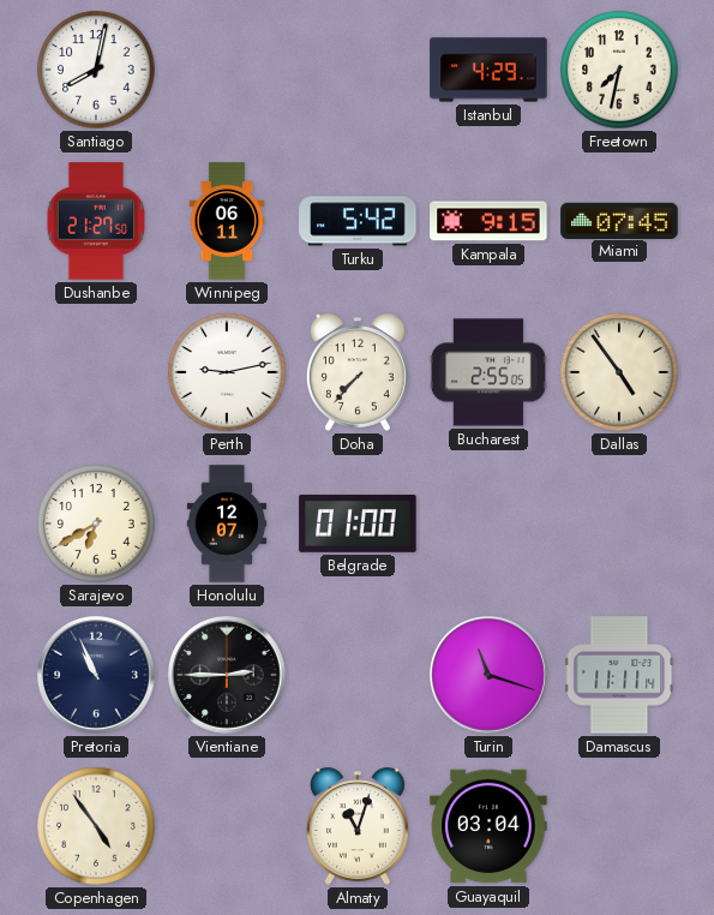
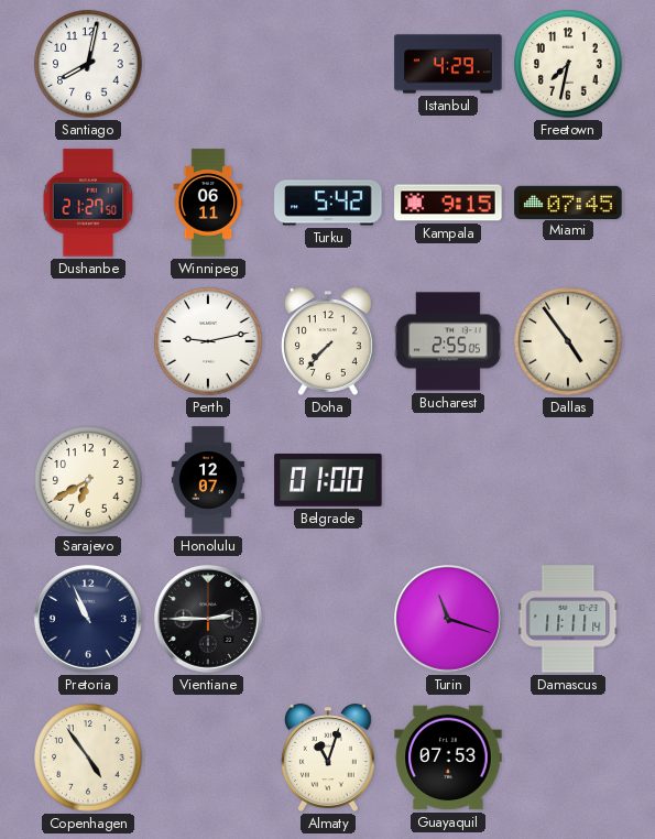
Guayaquil: 03:04 -> 07:53
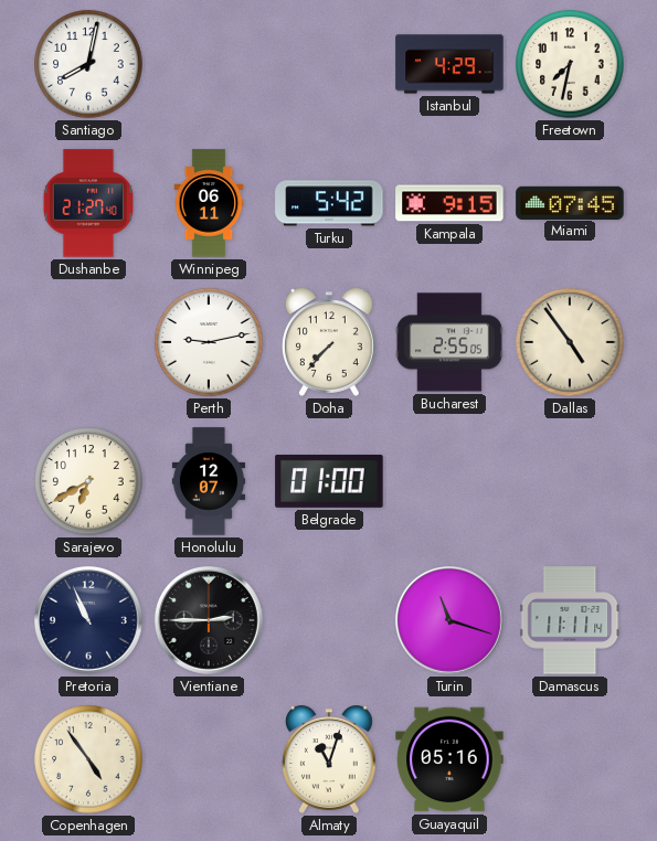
Dushanbe: 21:27:50 -> 21:27:40
Guayaquil: 07:53 -> 05:16
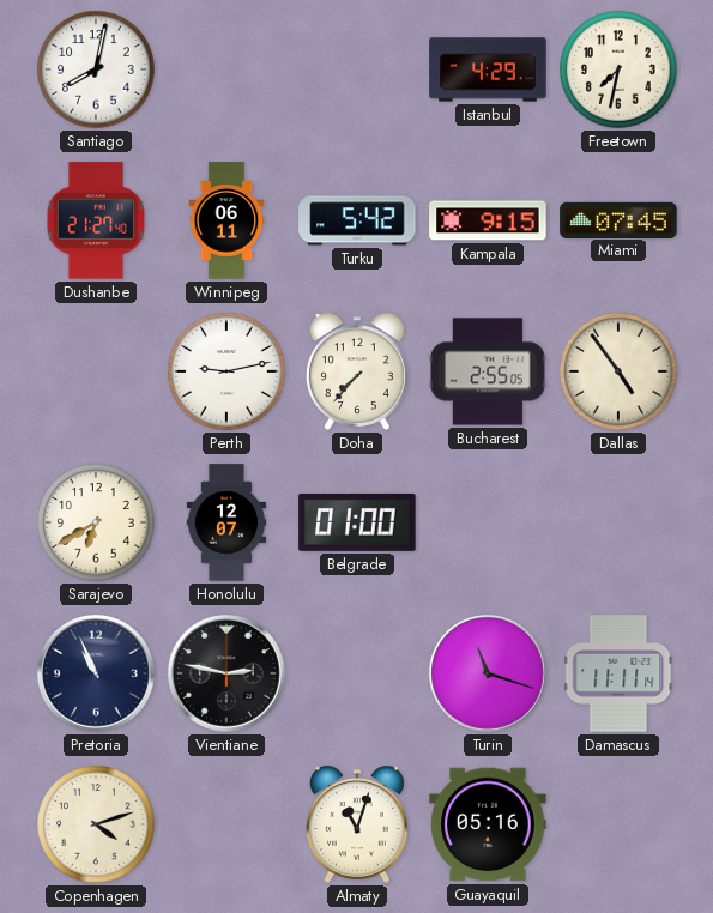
Vientiane: 2:45 -> 2:47
Copenhagen: 4:54 -> 4:12
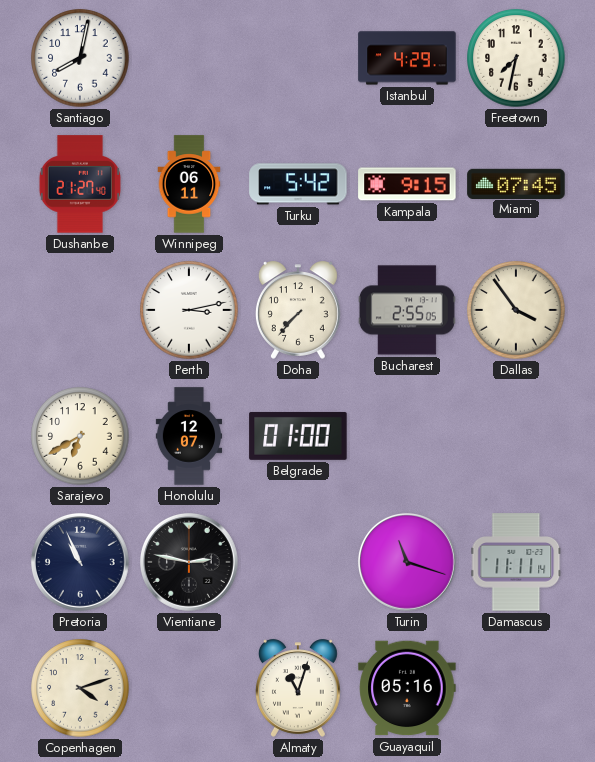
Perth: 9:13 -> 3:13
Dallas: 4:54 -> 3:54
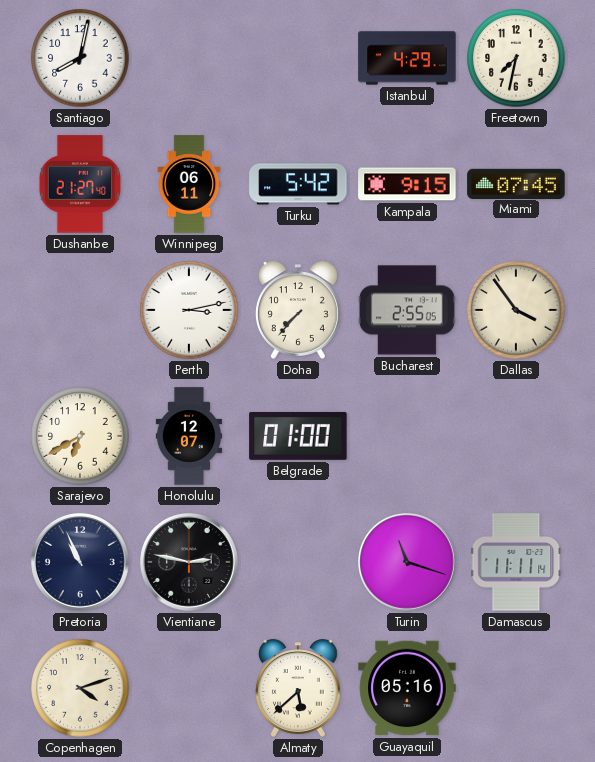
Almaty: 11:03 -> 5:38
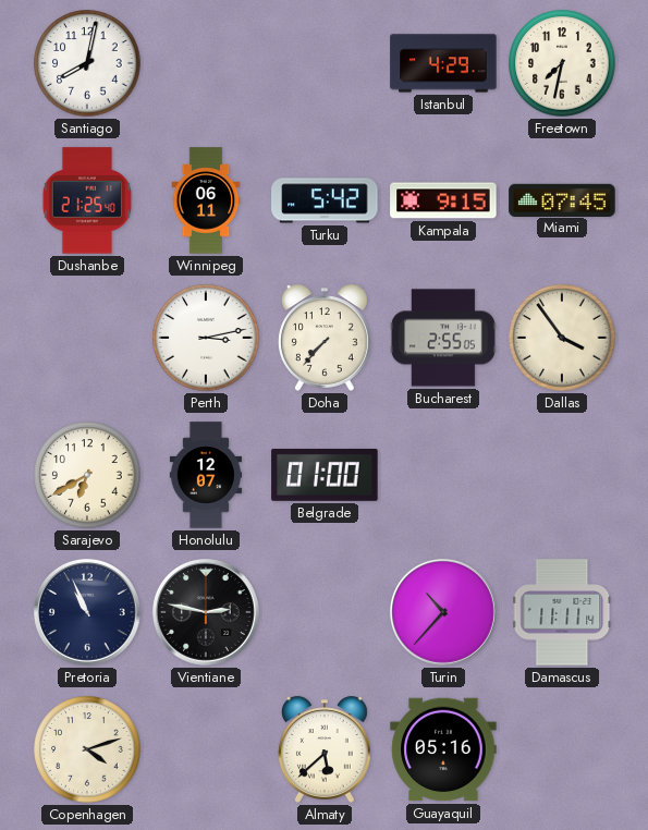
Dushanbe: 21:27 -> 21:25
Turin: 11:18 -> 10:37
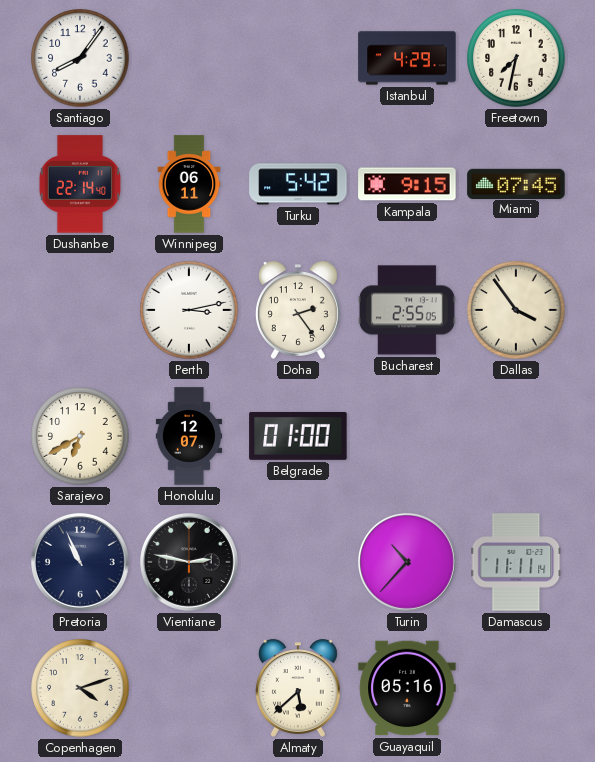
Santiago: 8:02 -> 8:06
Dushanbe: 21:25 -> 22:14
Doha: 7:37 -> 2:24
